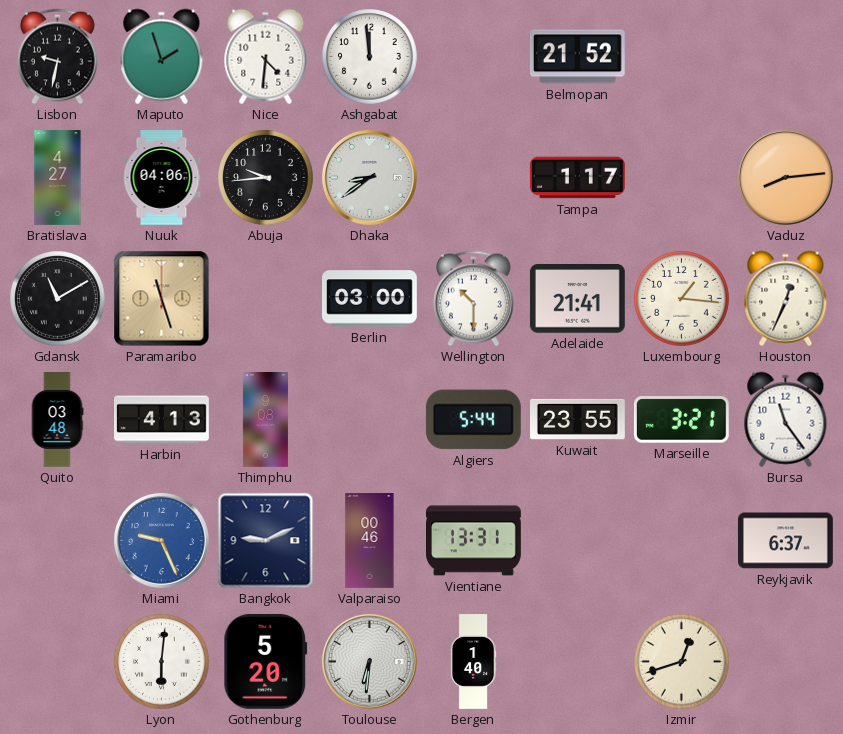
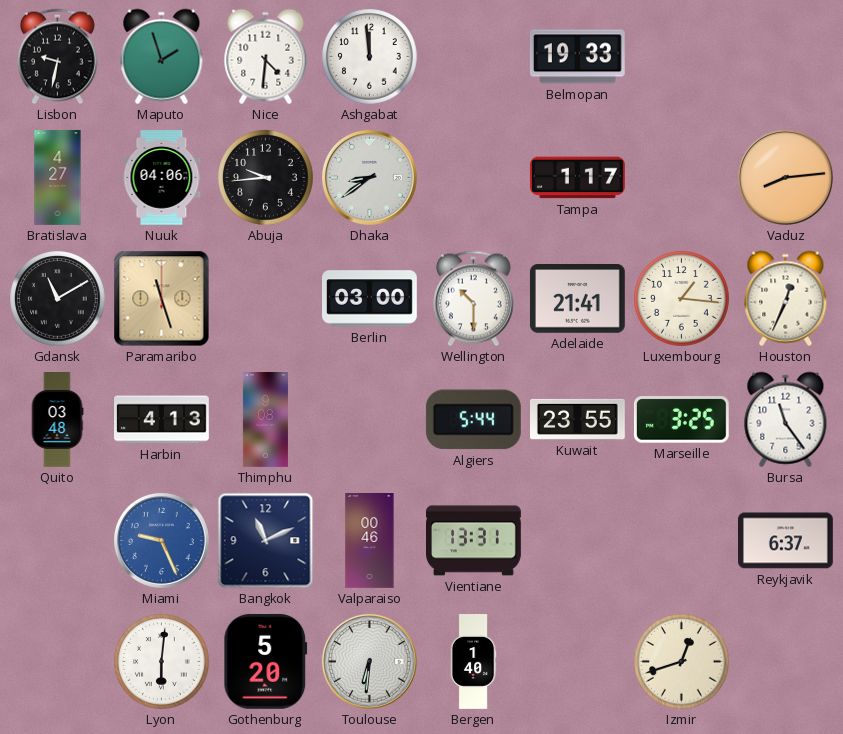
Belmopan: 21:52 -> 19:33
Marseille: 3:21 -> 3:25
Bangkok: 9:11 -> 11:11
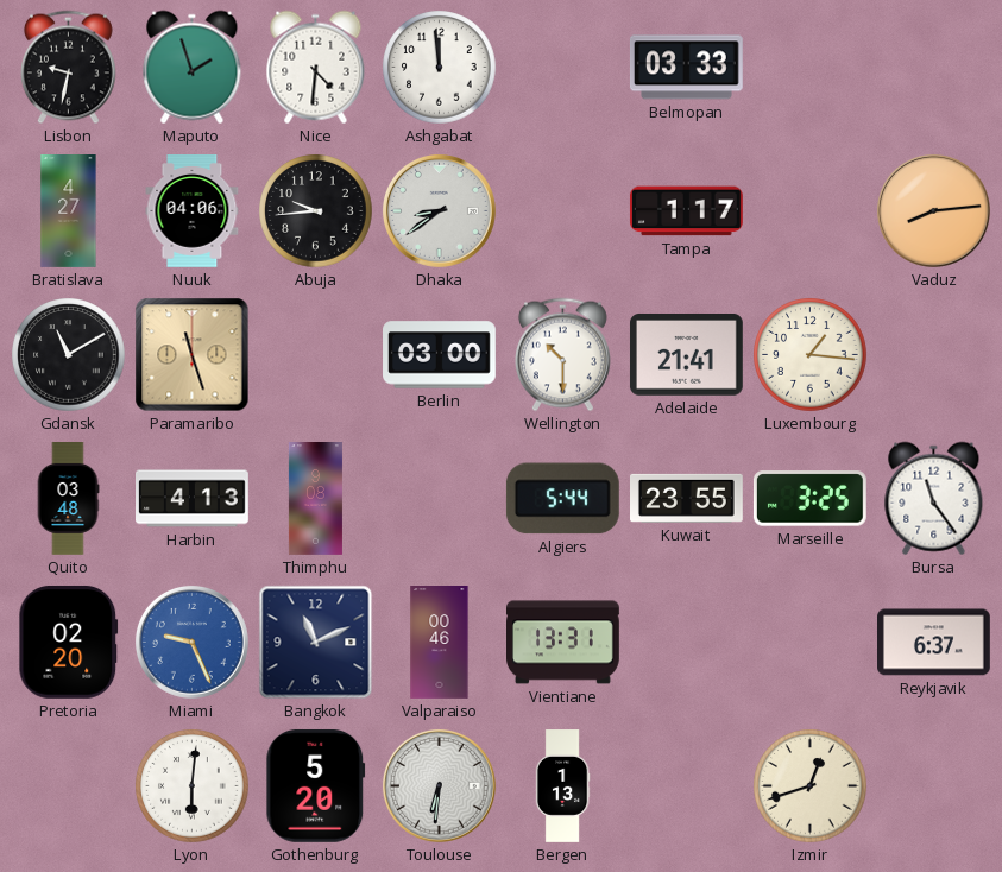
Belmopan: 19:33 -> 03:33
Houston: 12:34 -> none
Pretoria: none -> 02:20
Bergen: 1:40 -> 1:13
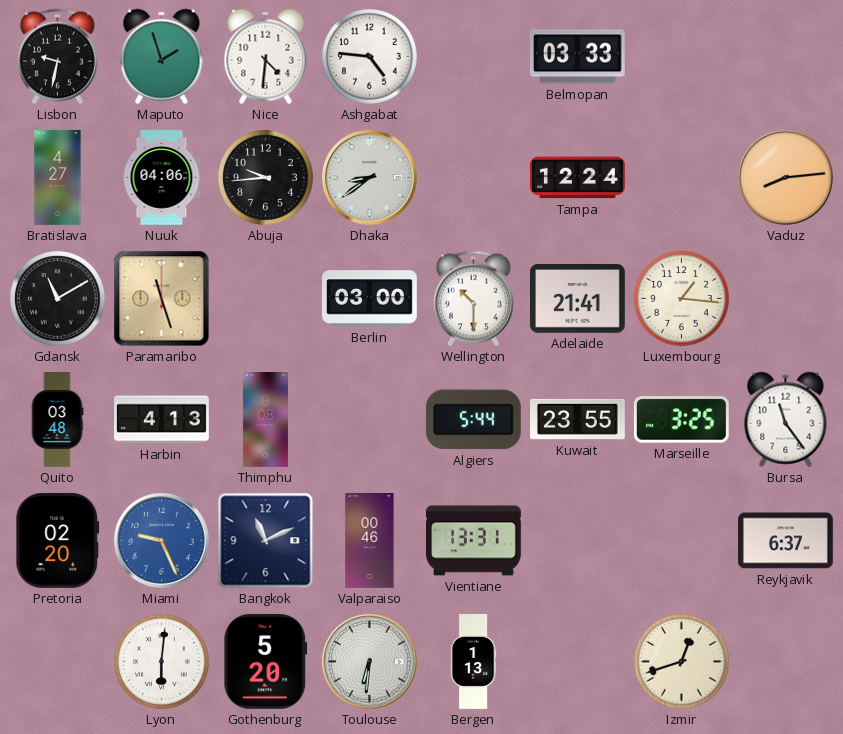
Ashgabat: 11:59 -> 4:46
Tampa: 1:17 -> 12:24
